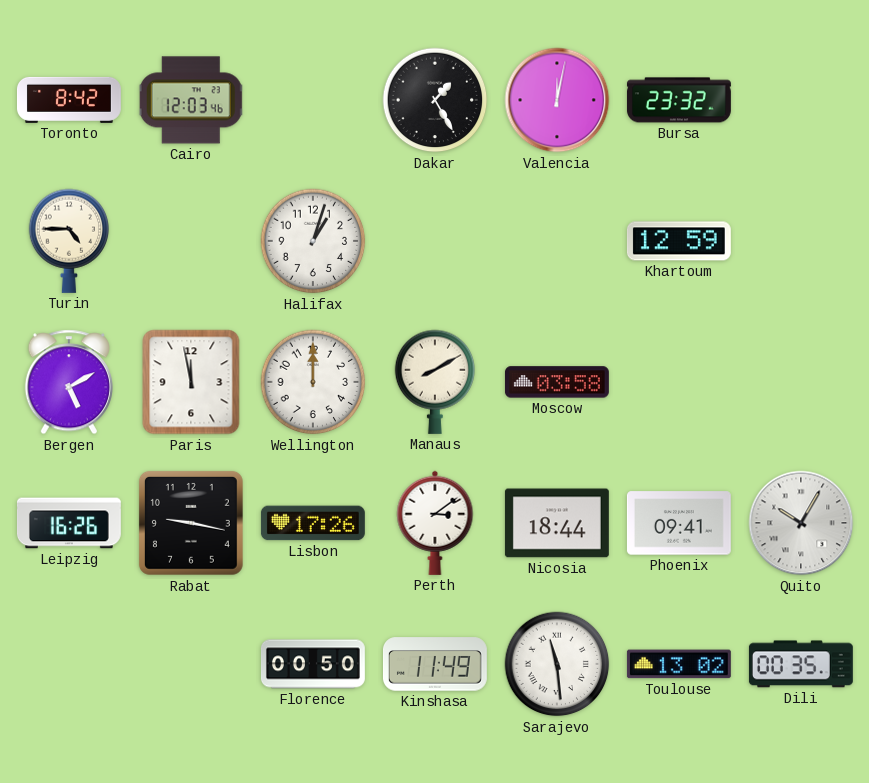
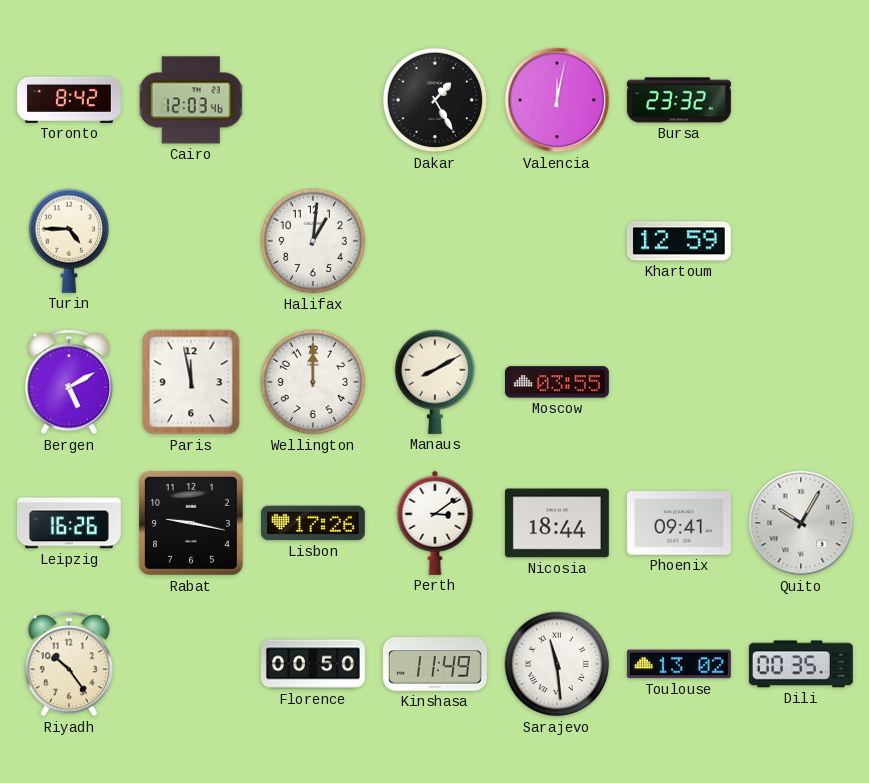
Halifax: 1:03 -> 1:01
Moscow: 03:58 -> 03:55
Riyadh: none -> 10:24
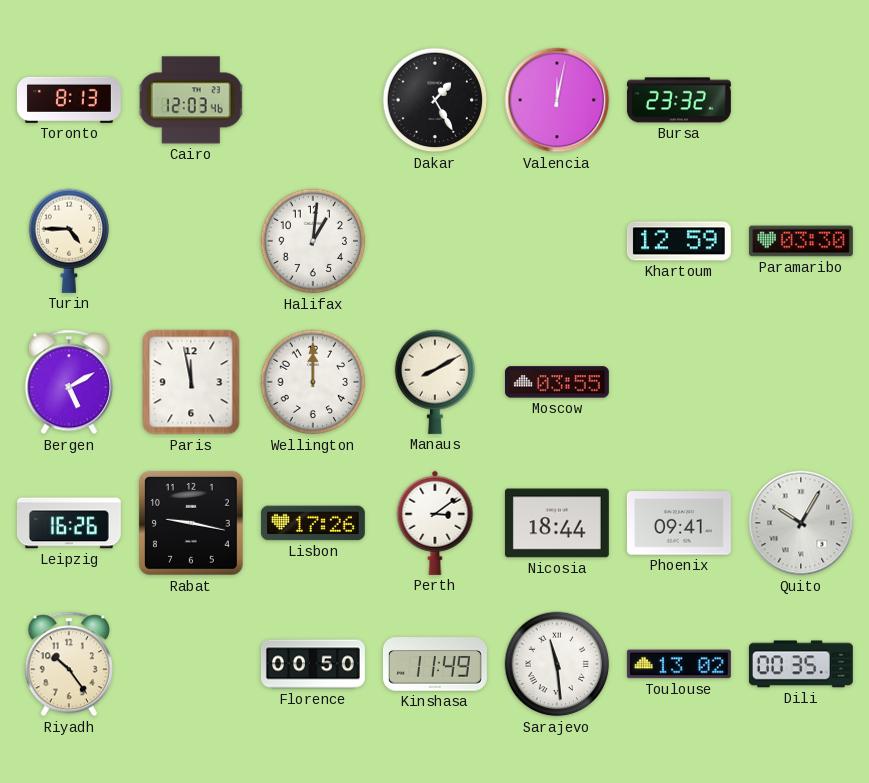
Toronto: 8:42 -> 8:13
Paramaribo: none -> 03:30
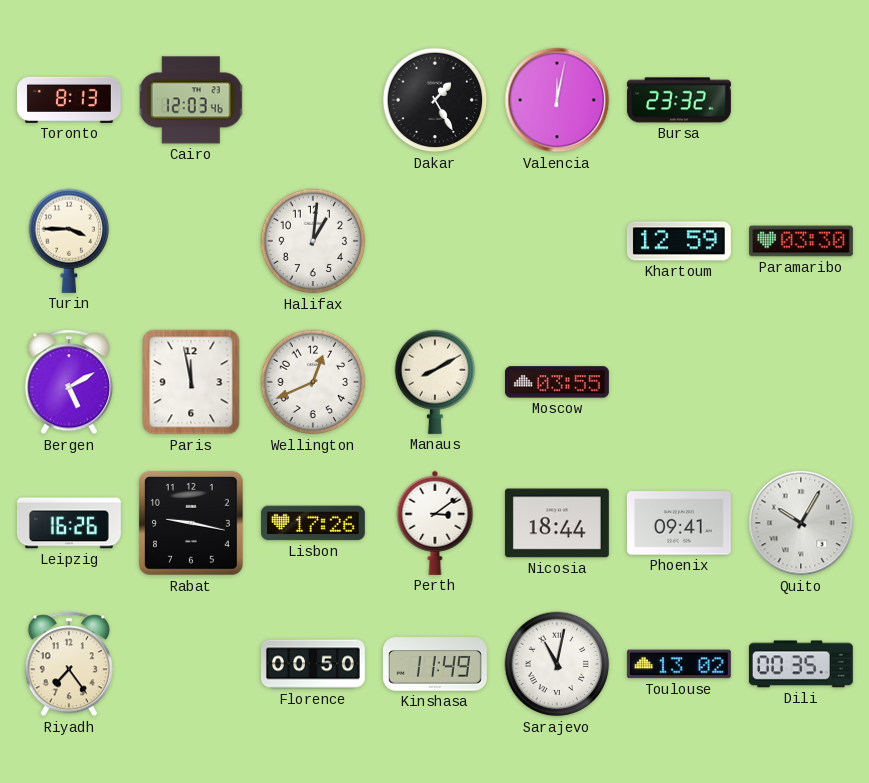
Turin: 4:45 -> 3:45
Wellington: 12:00 -> 12:41
Riyadh: 10:24 -> 7:24
Sarajevo: 11:29 -> 11:02
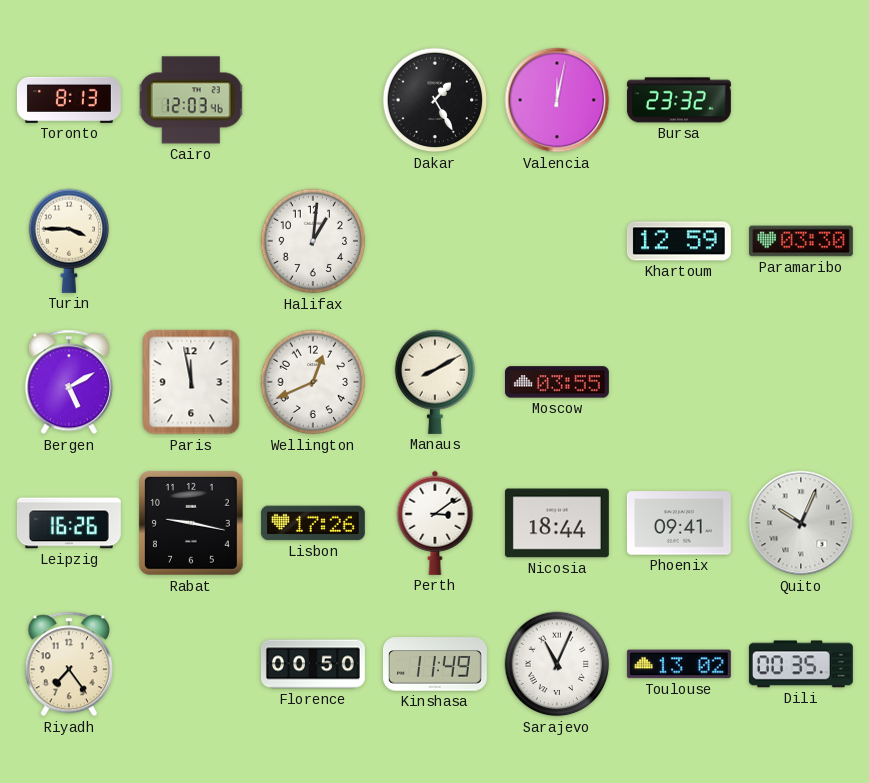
Quito: 10:05 -> 10:04
Sarajevo: 11:02 -> 11:04
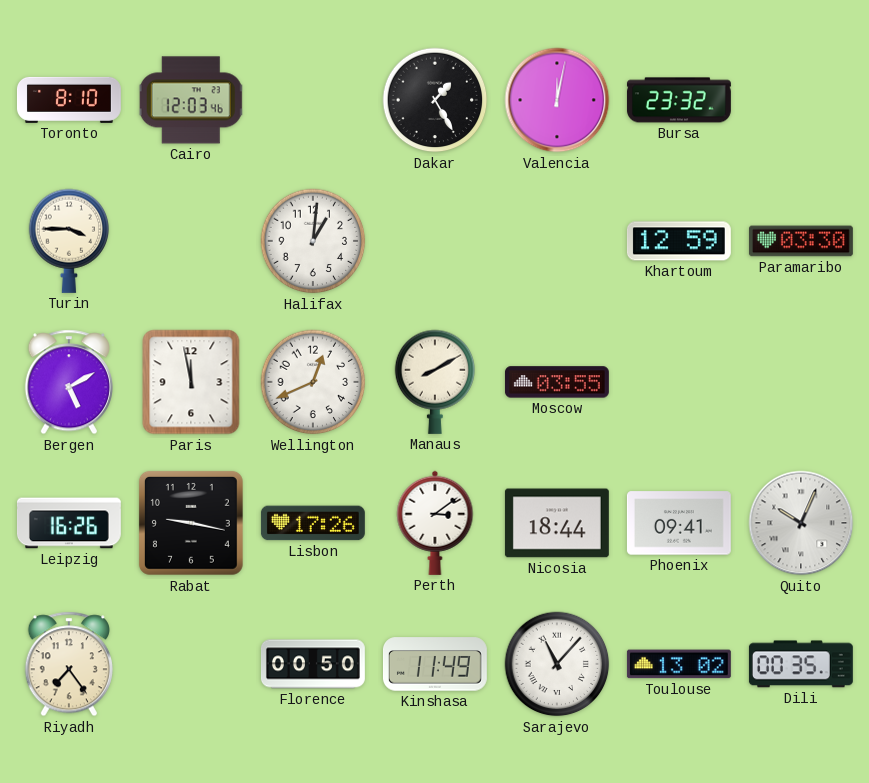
Toronto: 8:13 -> 8:10
Sarajevo: 11:04 -> 11:07
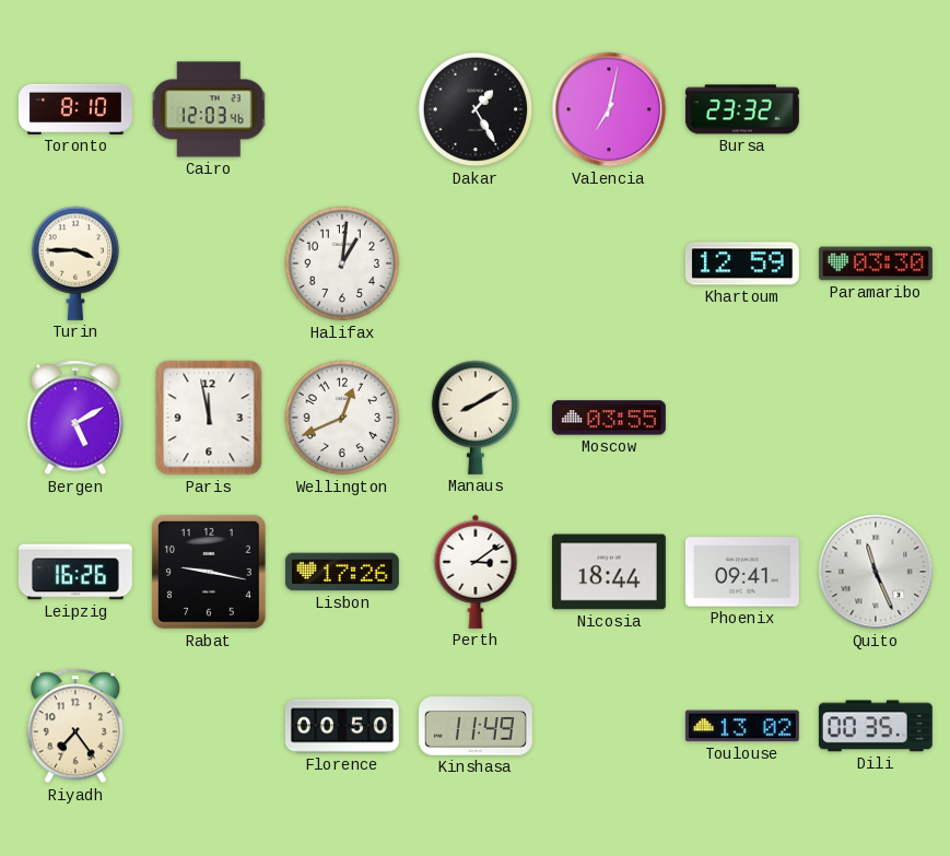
Valencia: 12:02 -> 7:02
Quito: 10:04 -> 11:26
Sarajevo: 11:07 -> none
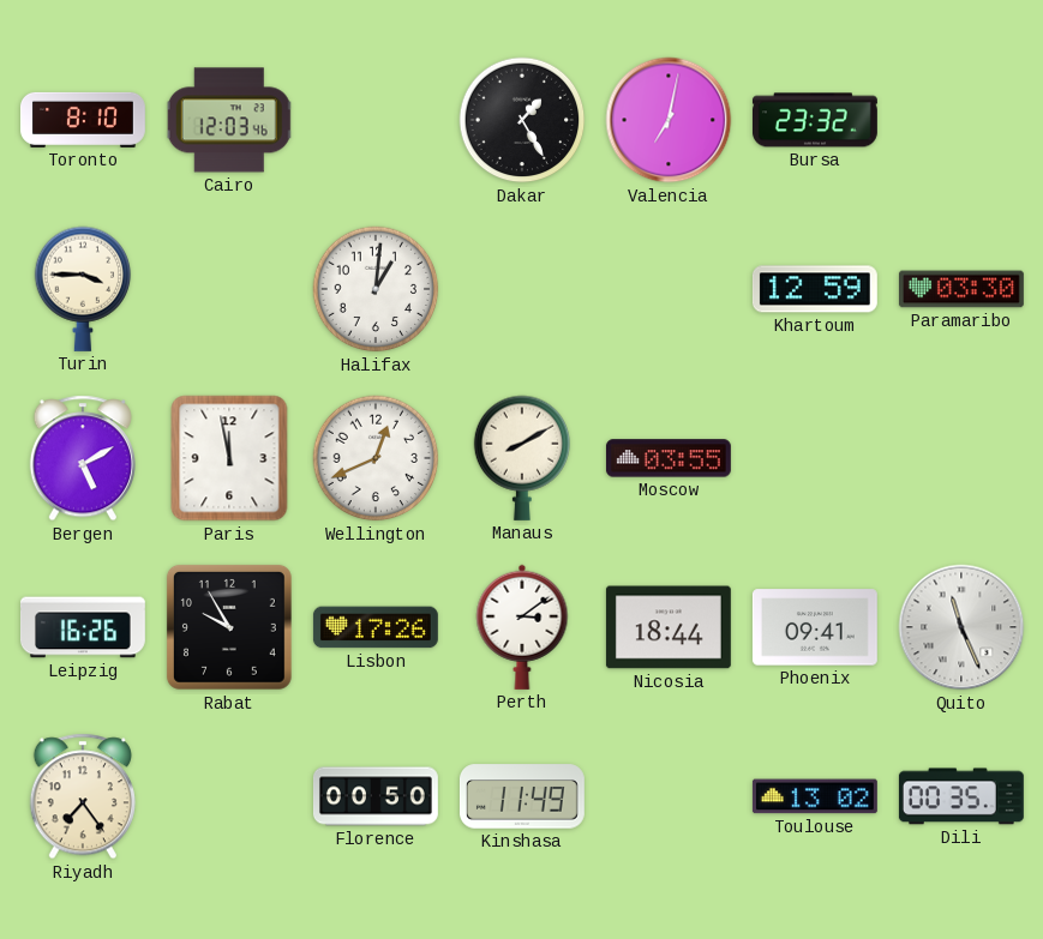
Rabat: 9:17 -> 9:55
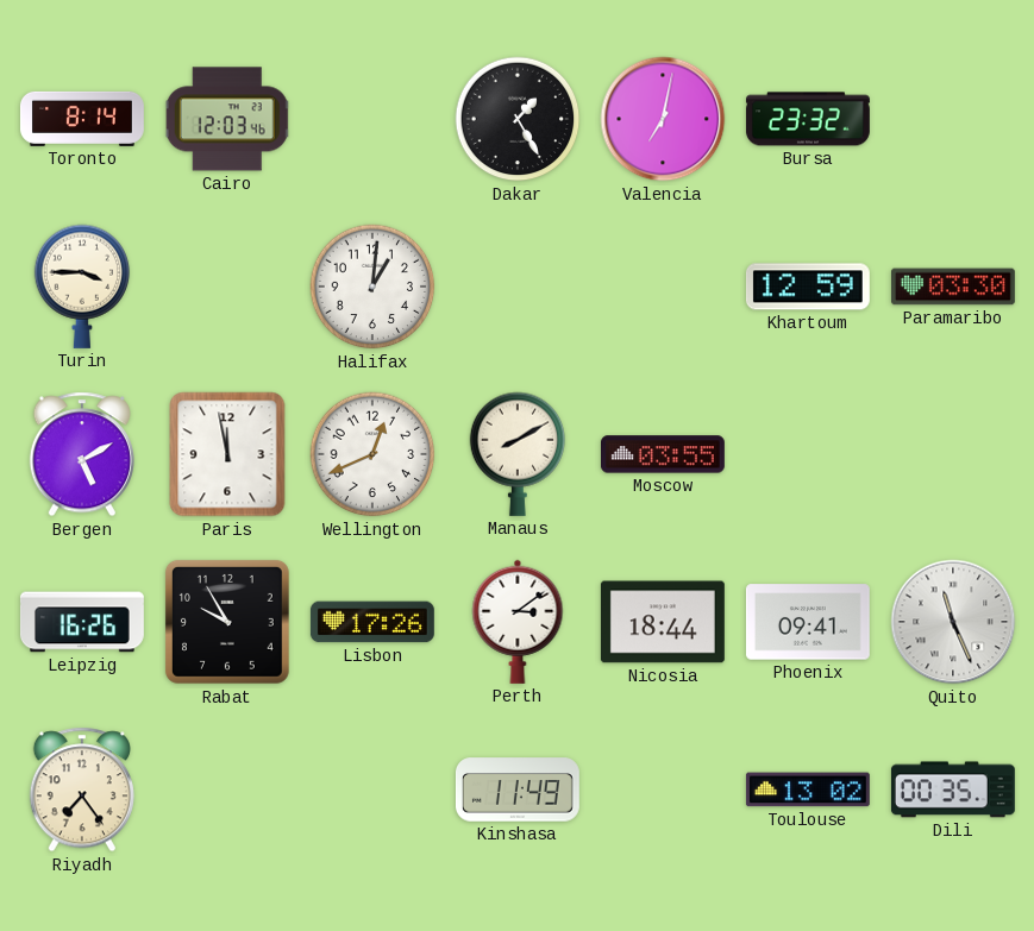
Toronto: 8:10 -> 8:14
Florence: 00:50 -> none
